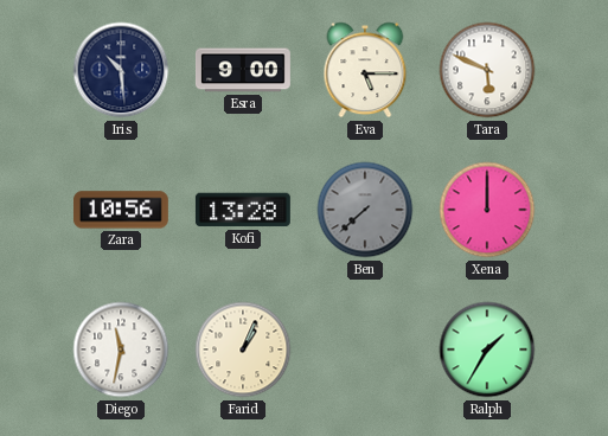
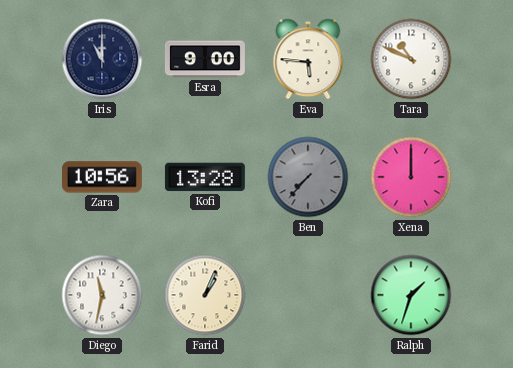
Iris: 10:29 -> 11:00
Eva: 5:15 -> 5:46
Tara: 5:49 -> 10:49
Ben: 7:38 -> 7:37
Ralph: 1:35 -> 1:33
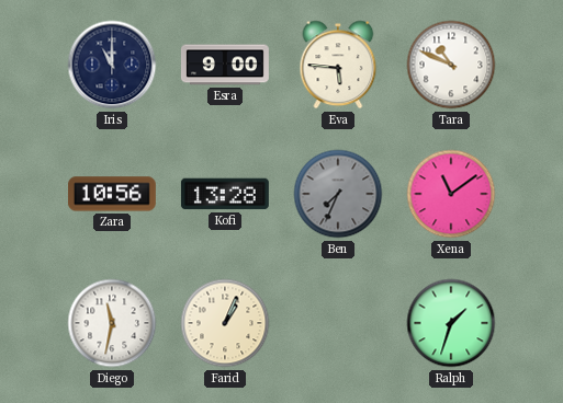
Ben: 7:37 -> 7:34
Xena: 12:00 -> 11:09
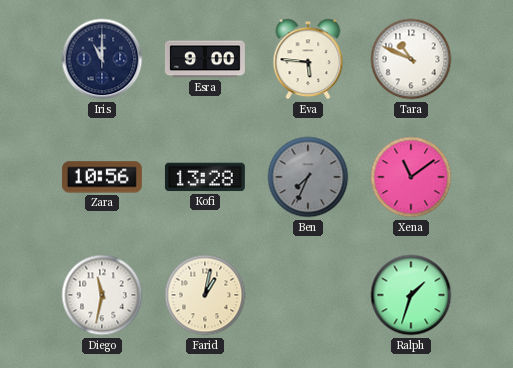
Farid: 1:04 -> 1:02
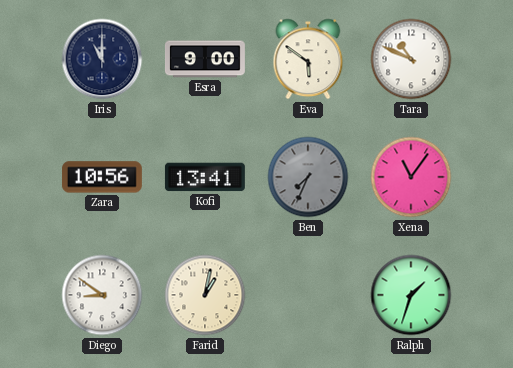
Eva: 5:46 -> 5:51
Kofi: 13:28 -> 13:41
Xena: 11:09 -> 11:06
Diego: 11:32 -> 8:51
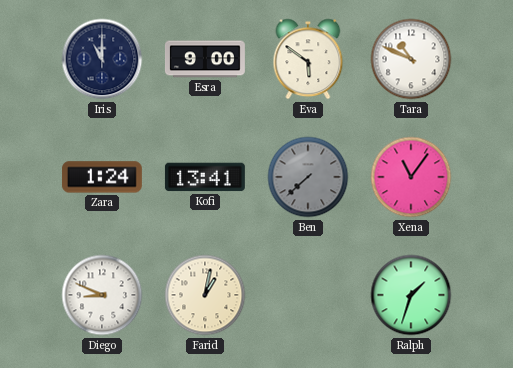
Zara: 10:56 -> 1:24
Ben: 7:34 -> 7:38
Diego: 8:51 -> 8:49
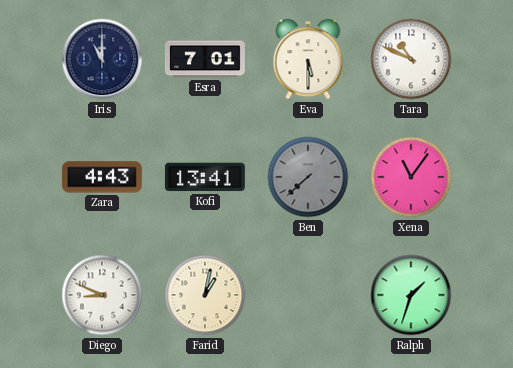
Esra: 9:00 -> 7:01
Eva: 5:51 -> 5:30
Zara: 1:24 -> 4:43
